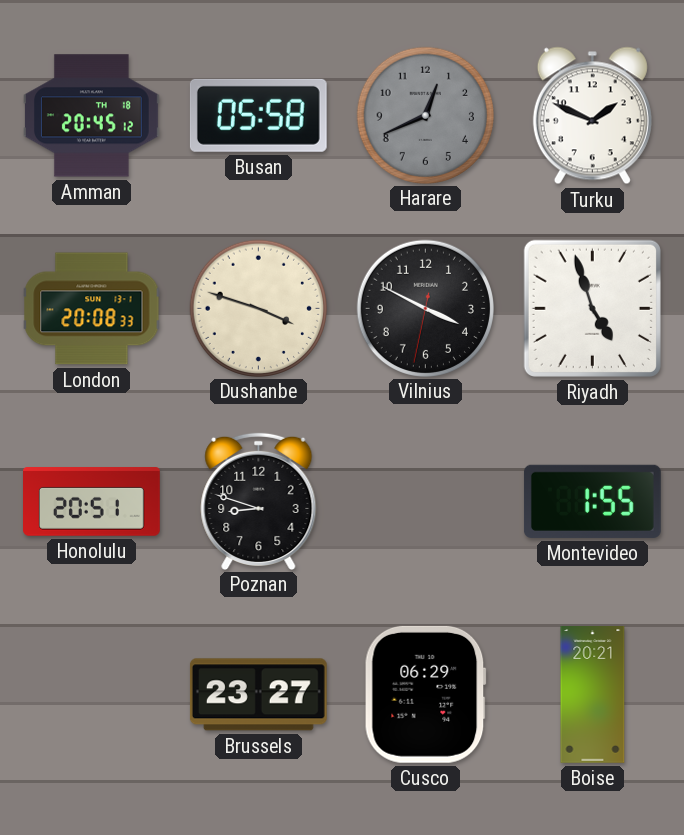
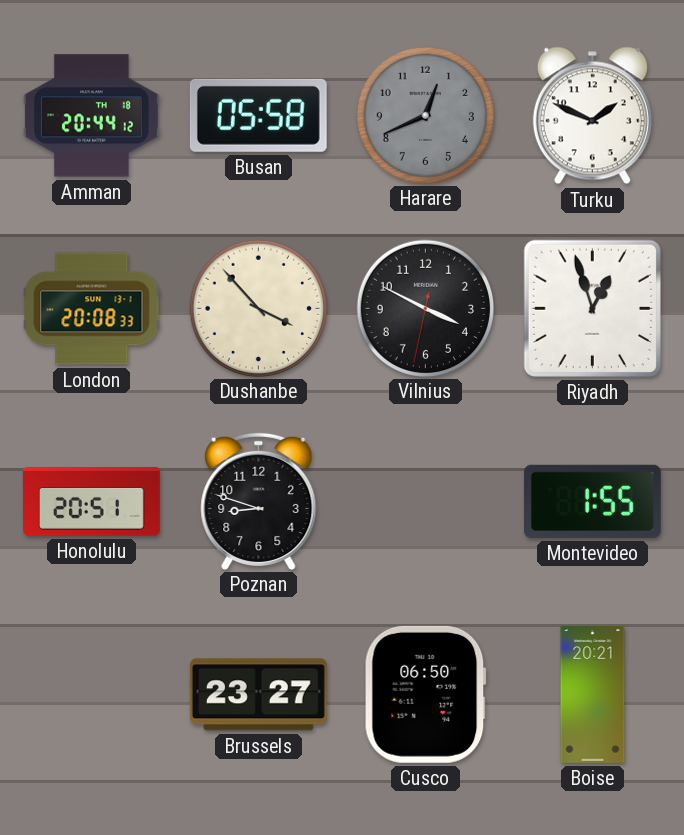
Amman: 20:45 -> 20:44
Dushanbe: 3:48 -> 3:53
Riyadh: 4:57 -> 12:57
Cusco: 06:29 -> 06:50
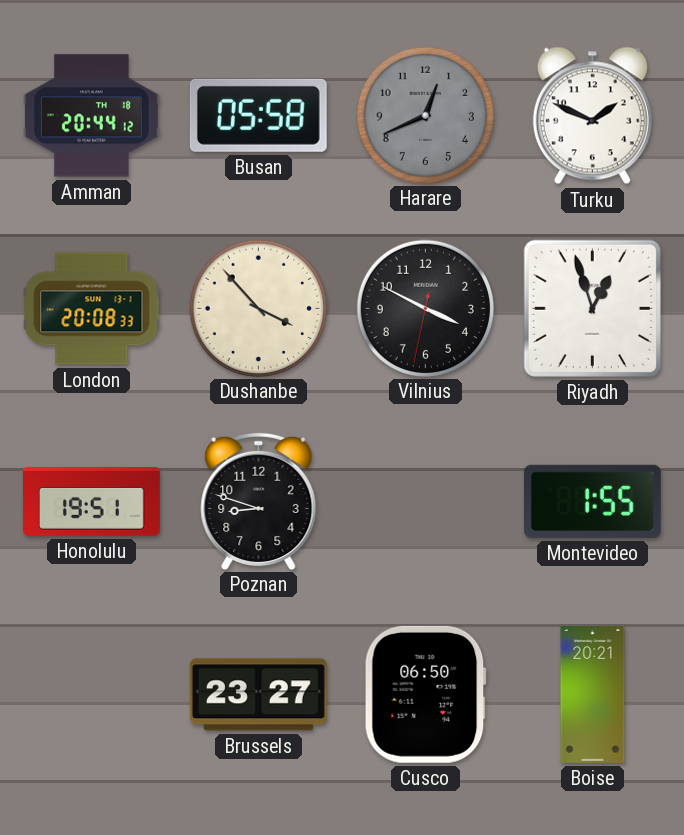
Honolulu: 20:51 -> 19:51
